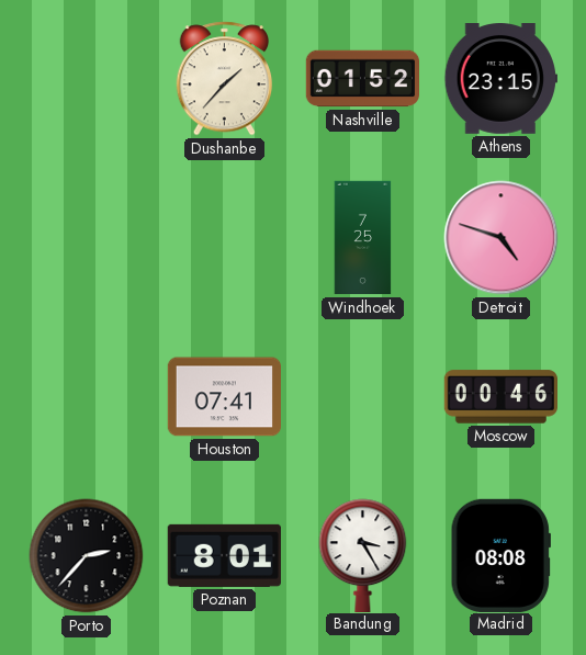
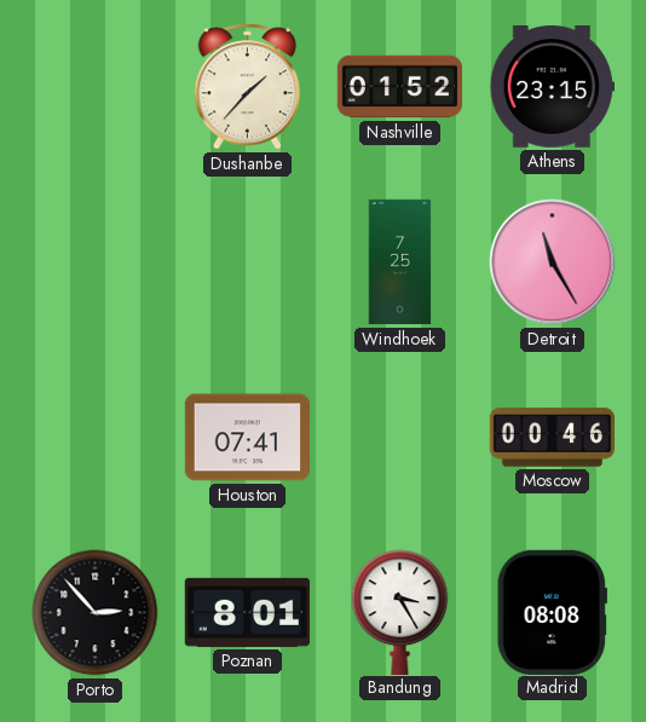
Detroit: 4:48 -> 11:25
Porto: 2:37 -> 2:53
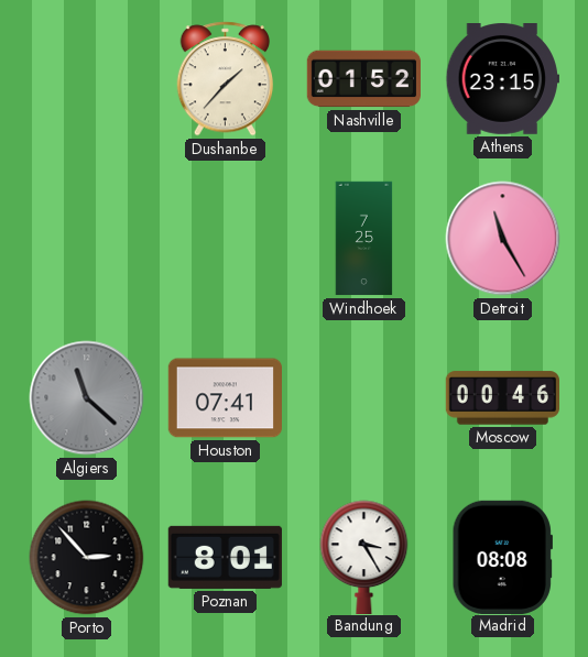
Algiers: none -> 11:22
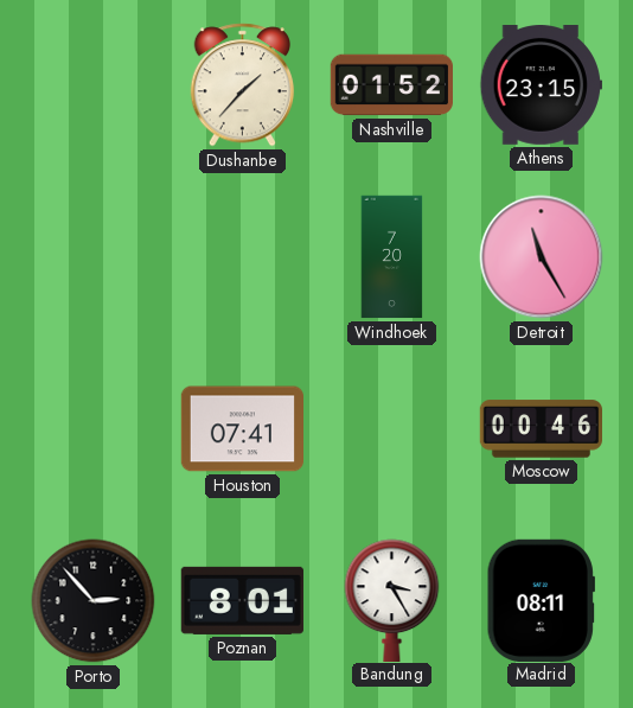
Windhoek: 7:25 -> 7:20
Algiers: 11:22 -> none
Madrid: 08:08 -> 08:11
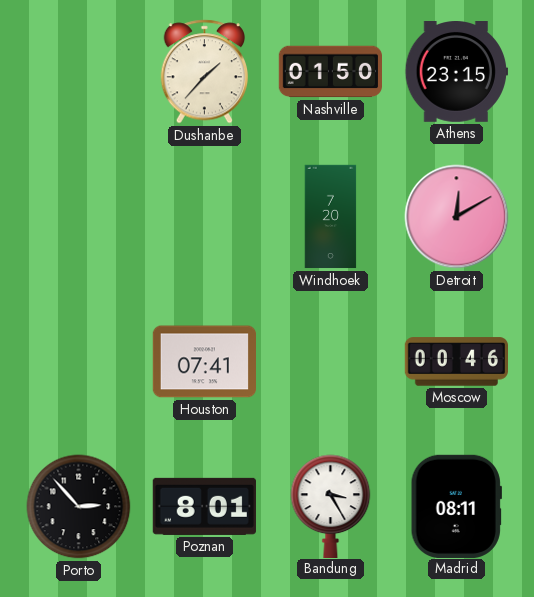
Nashville: 01:52 -> 01:50
Detroit: 11:25 -> 12:10
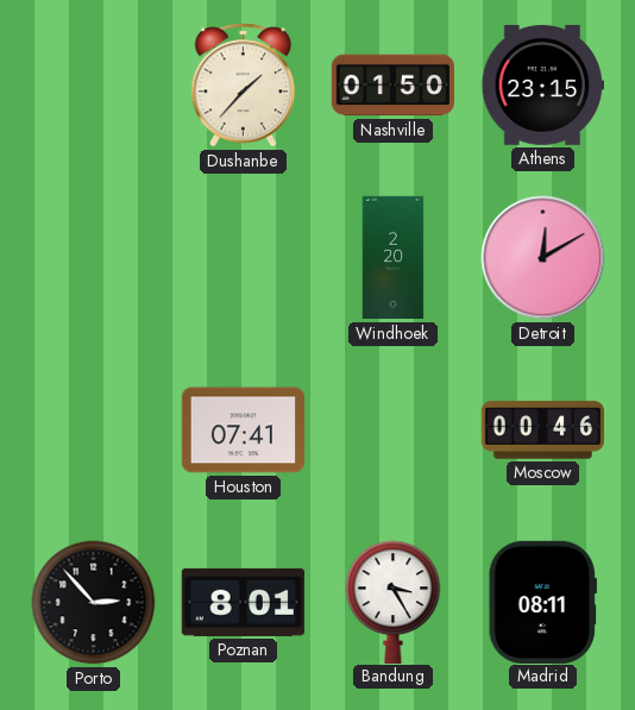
Windhoek: 7:20 -> 2:20
